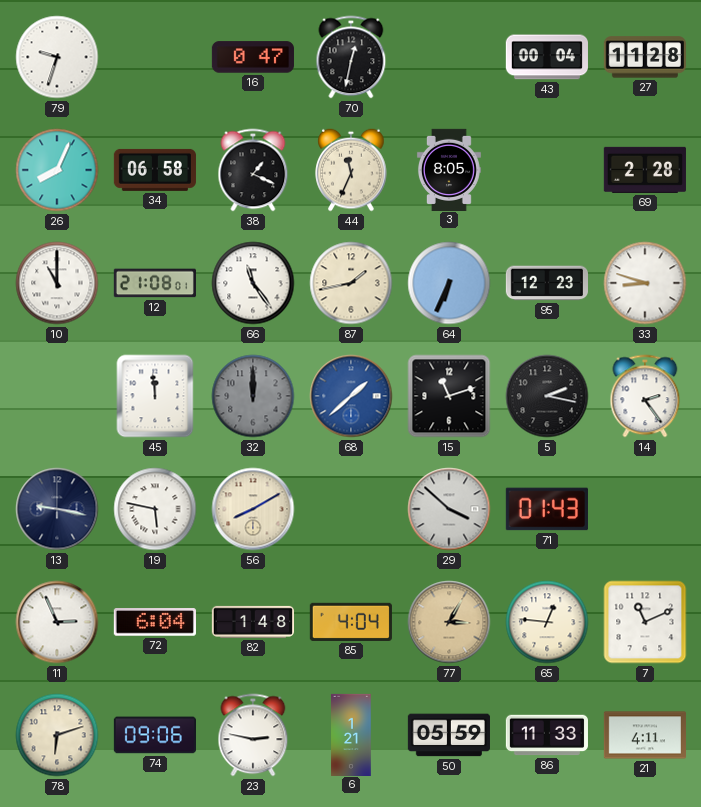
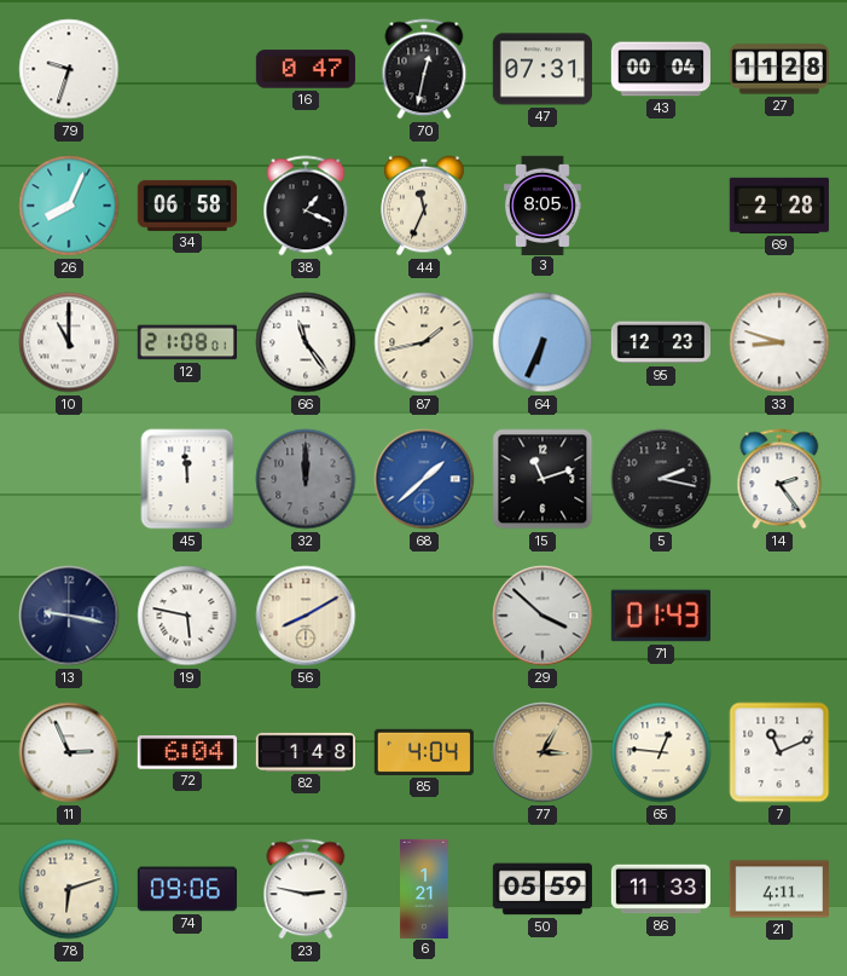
47: none -> 07:31
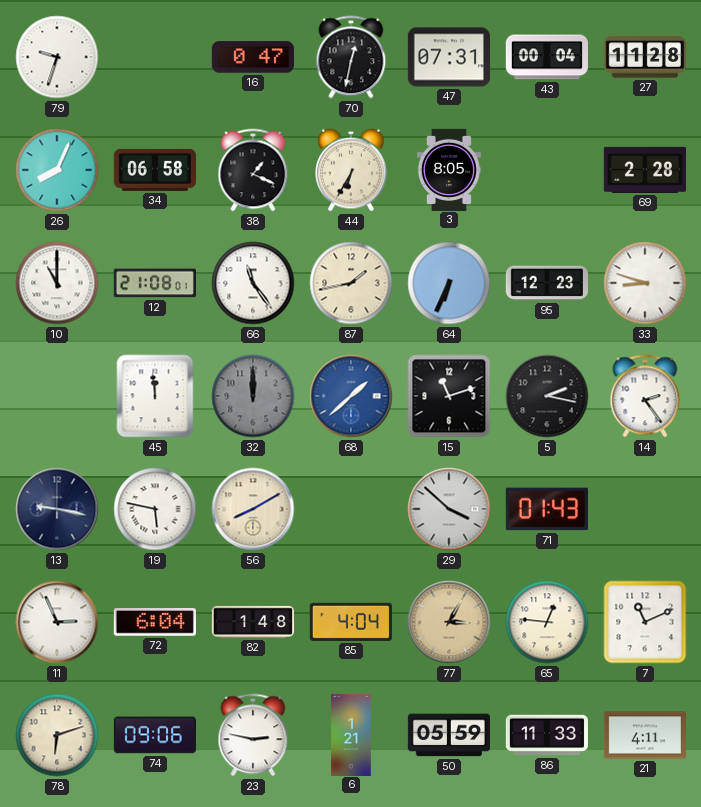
44: 11:34 -> 6:35
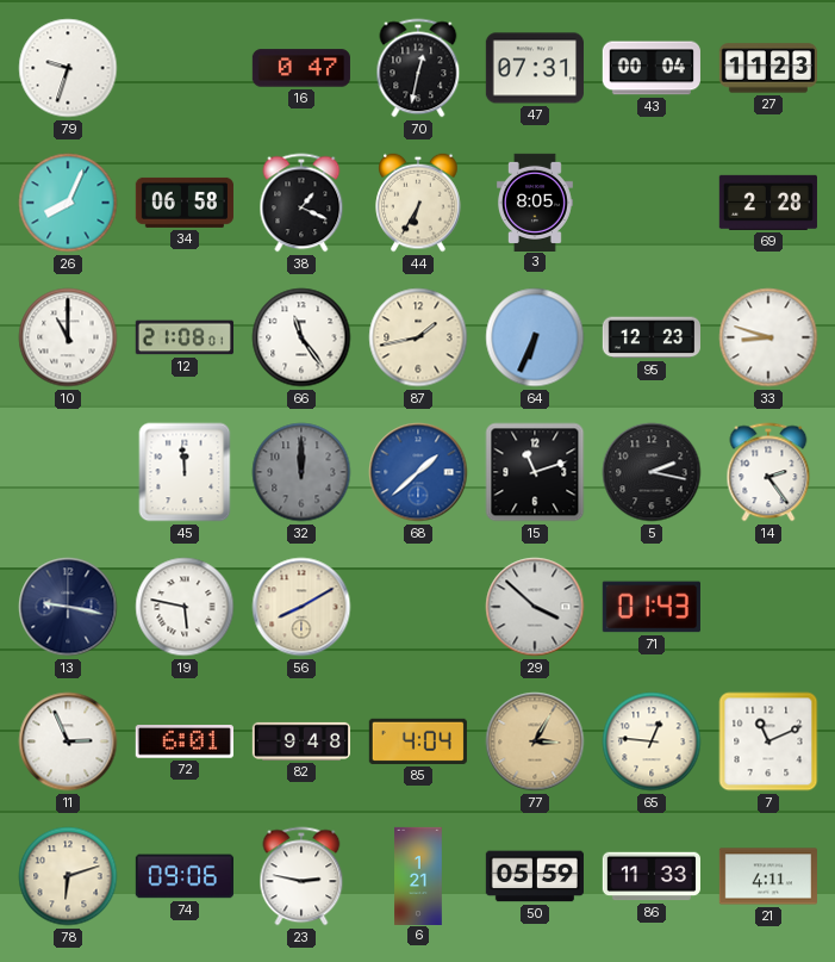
27: 11:28 -> 11:23
72: 6:04 -> 6:01
82: 1:48 -> 9:48
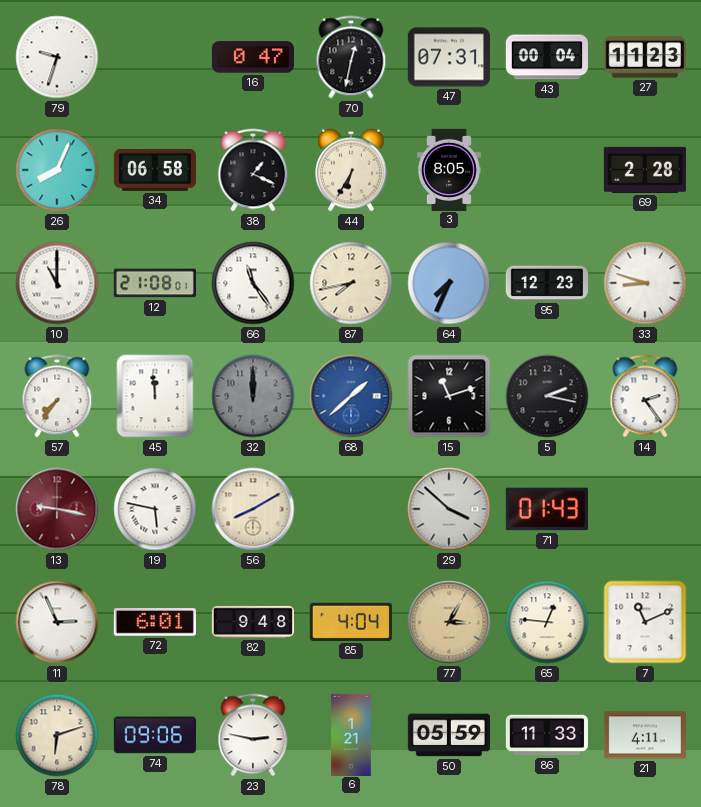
87: 1:43 -> 7:43
64: 6:34 -> 7:34
57: none -> 7:36
13 dial: navy -> burgundy
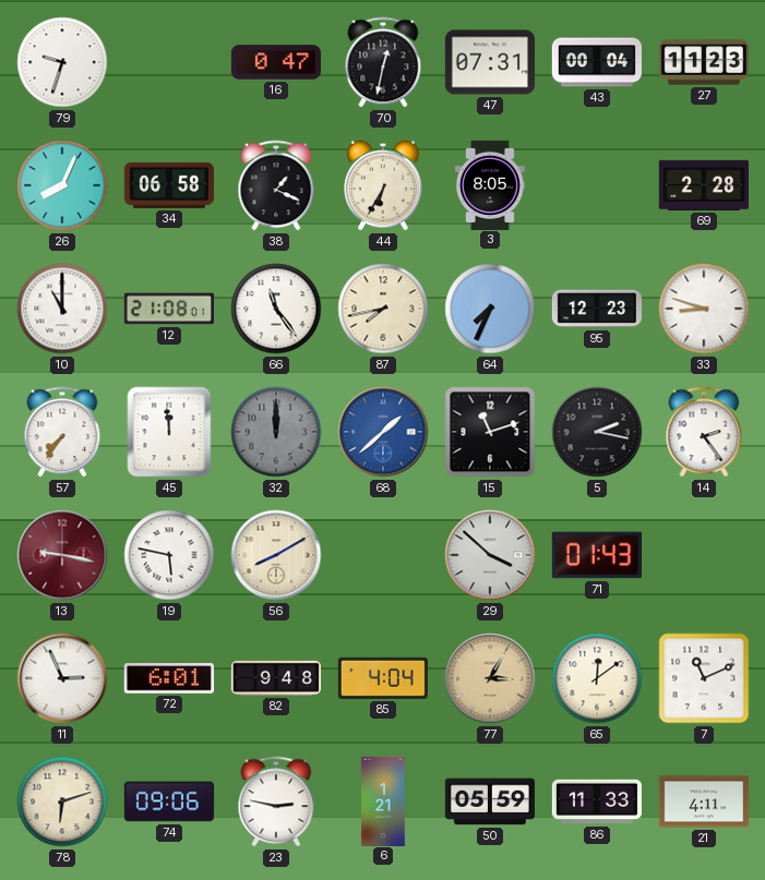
65: 12:46 -> 12:09
